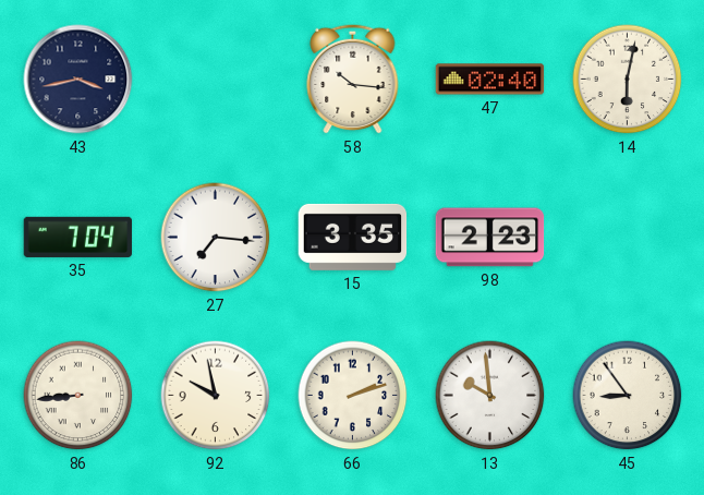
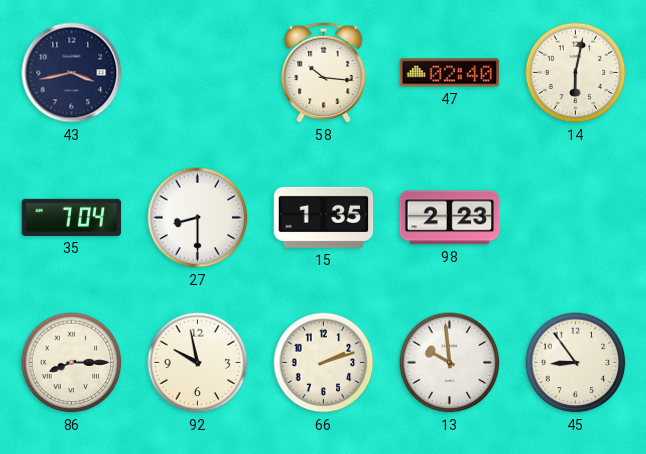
27: 7:16 -> 8:30
15: 3:35 -> 1:35
86: 8:44 -> 8:15
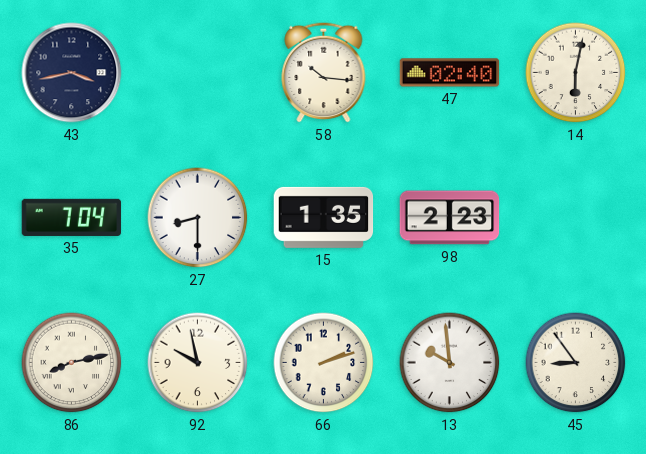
86: 8:15 -> 8:13
